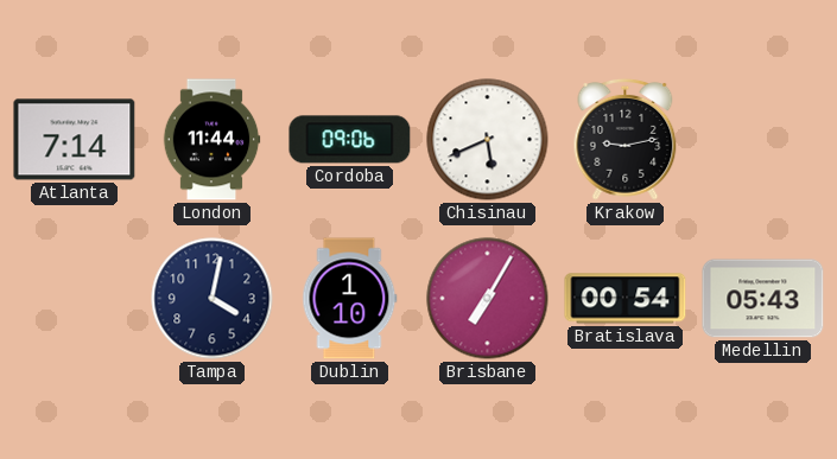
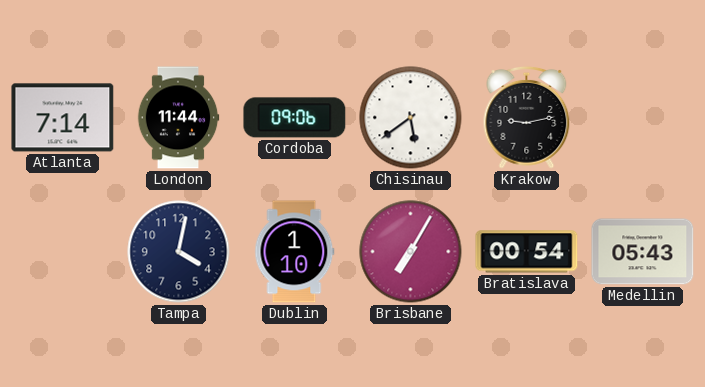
Chisinau: 5:41 -> 5:39
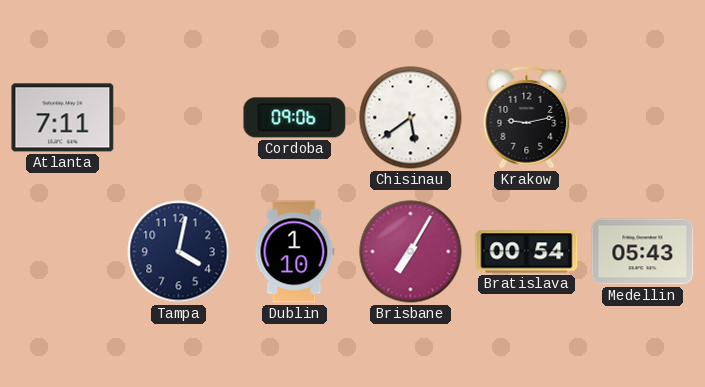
Atlanta: 7:14 -> 7:11
London: 11:44 -> none
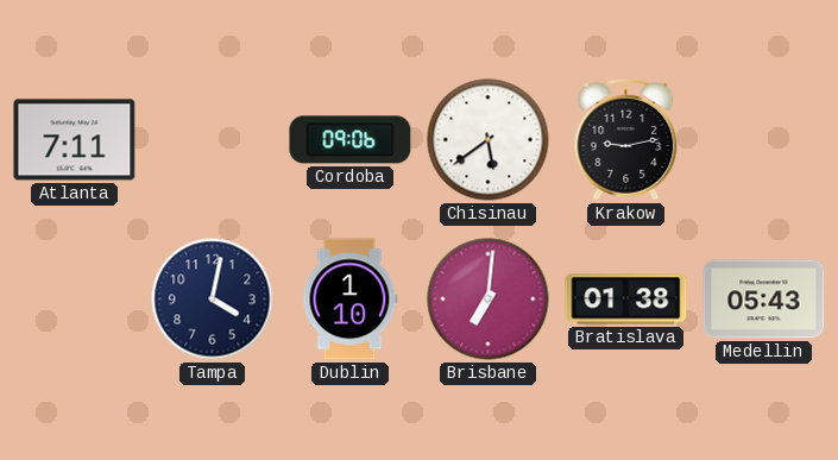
Brisbane: 7:05 -> 7:01
Bratislava: 00:54 -> 01:38
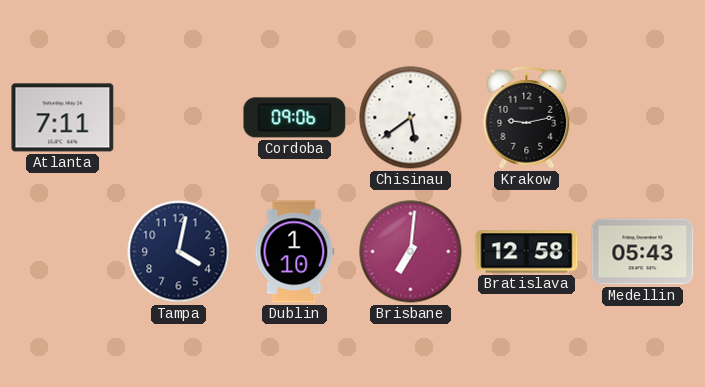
Bratislava: 01:38 -> 12:58
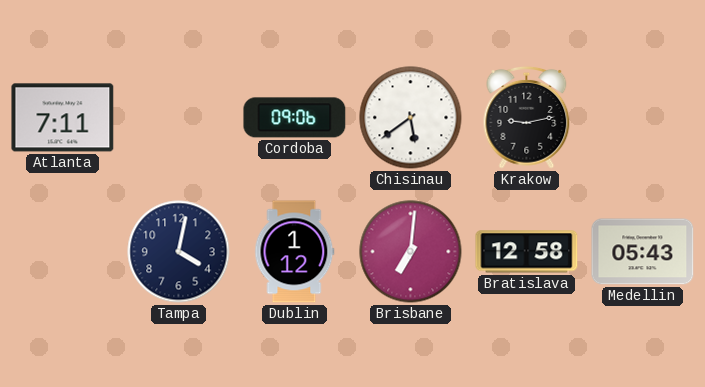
Dublin: 1:10 -> 1:12
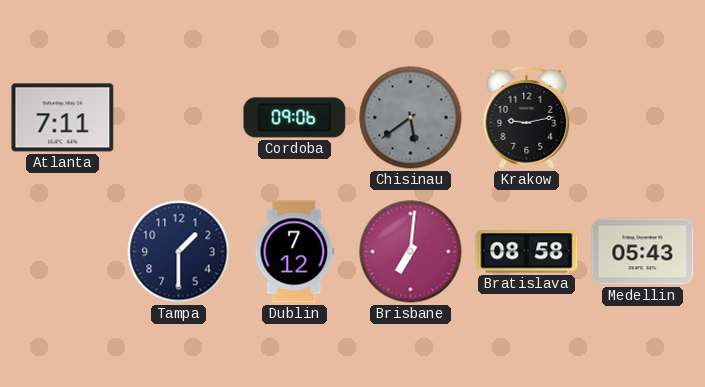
Chisinau dial: white -> grey
Tampa: 4:02 -> 1:30
Dublin: 1:12 -> 7:12
Bratislava: 12:58 -> 08:58
